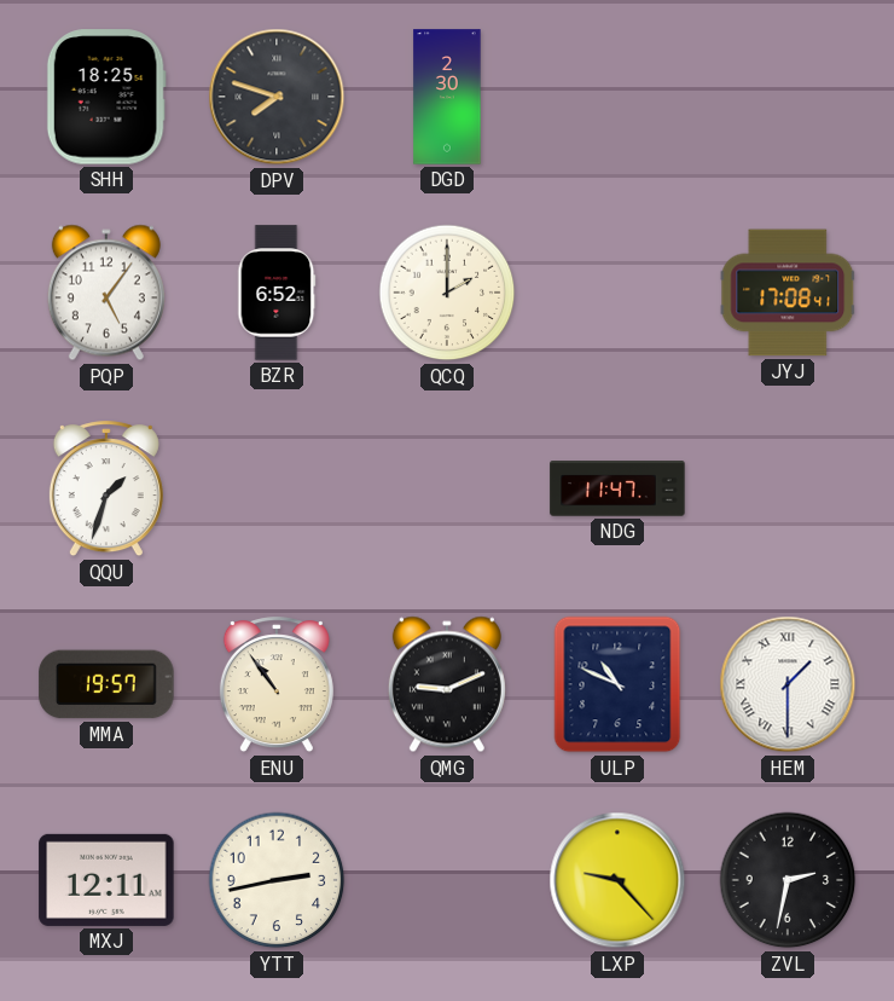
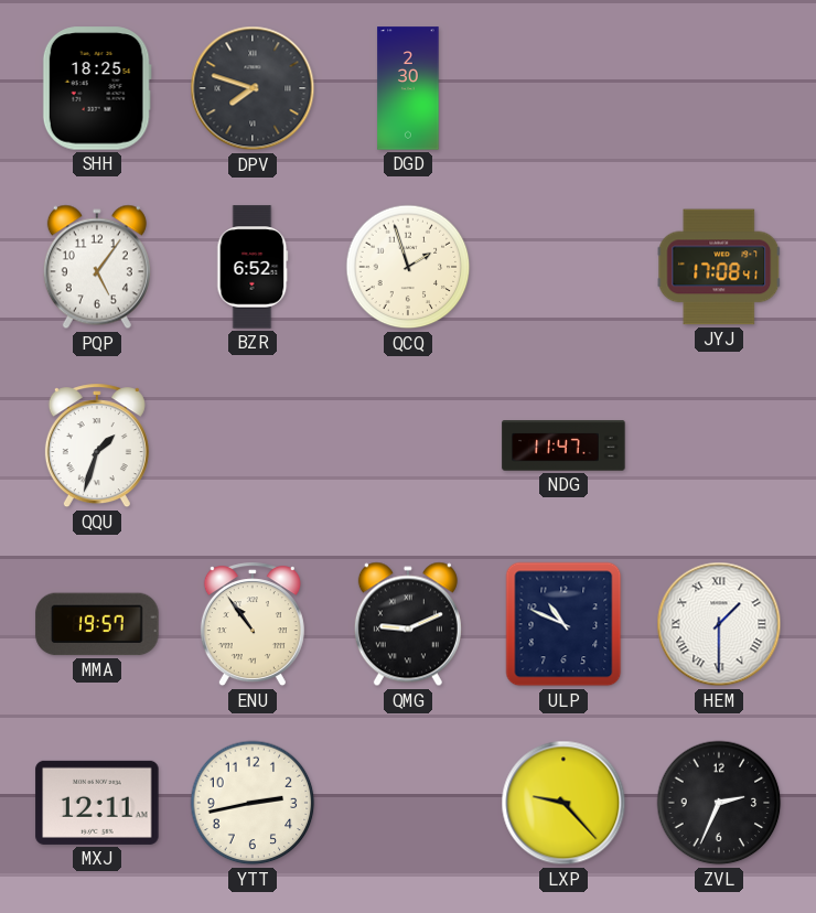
QCQ: 2:00 -> 1:57
ZVL: 2:32 -> 2:34
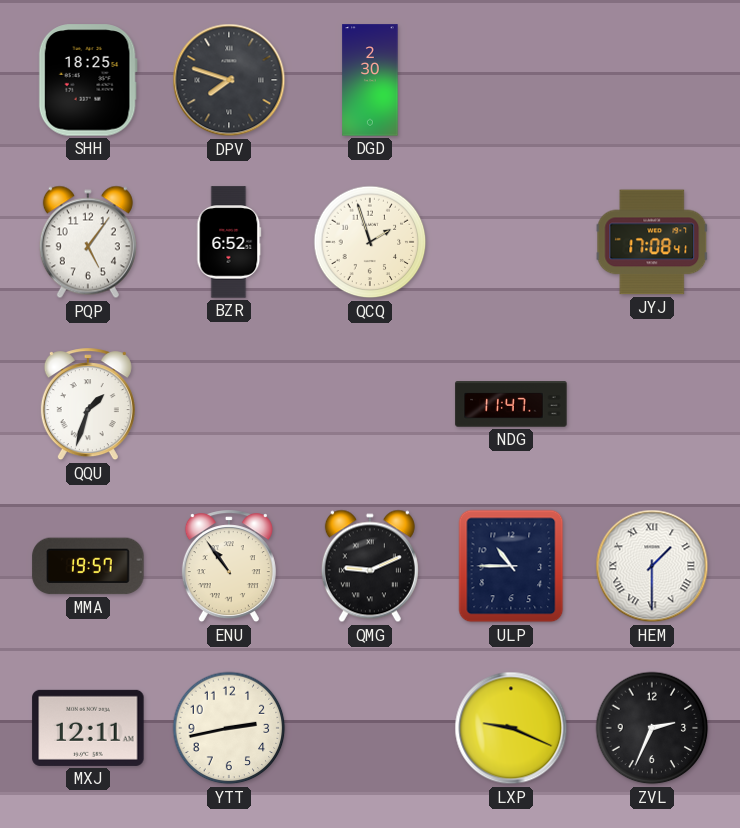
ULP: 10:49 -> 10:45
LXP: 9:23 -> 9:19
